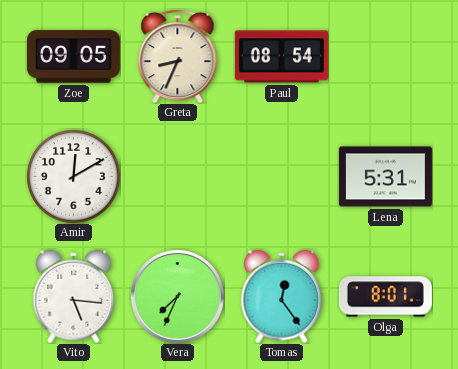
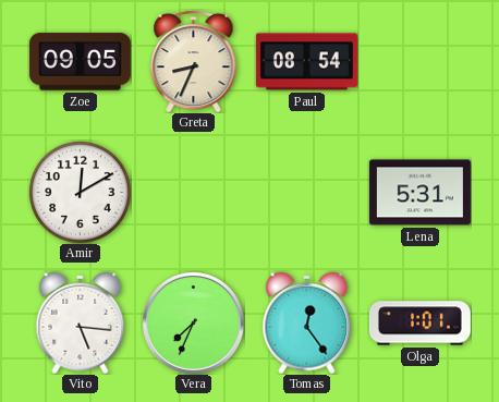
Olga: 8:01 -> 1:01
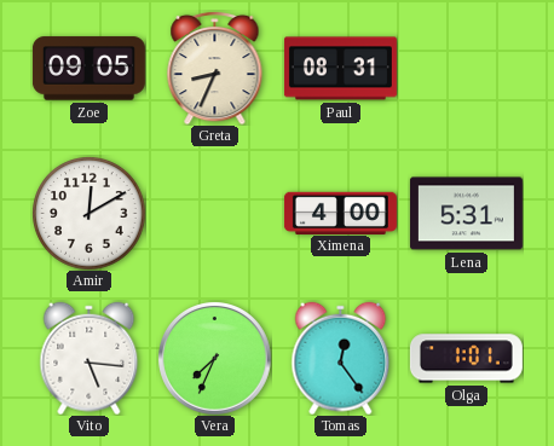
Paul: 08:54 -> 08:31
Ximena: none -> 4:00
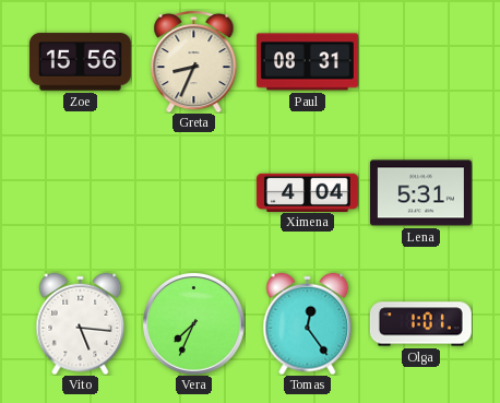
Zoe: 09:05 -> 15:56
Amir: 12:10 -> none
Ximena: 4:00 -> 4:04
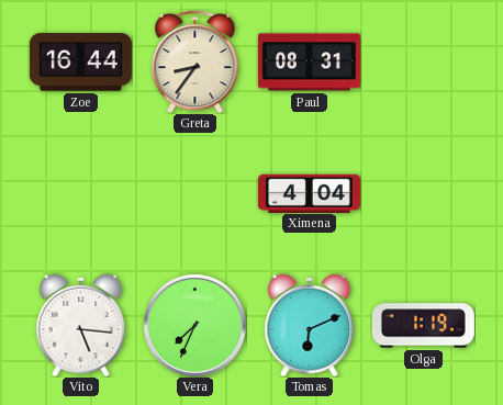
Zoe: 15:56 -> 16:44
Greta: 8:34 -> 8:36
Lena: 5:31 -> none
Tomas: 12:24 -> 6:11
Olga: 1:01 -> 1:19
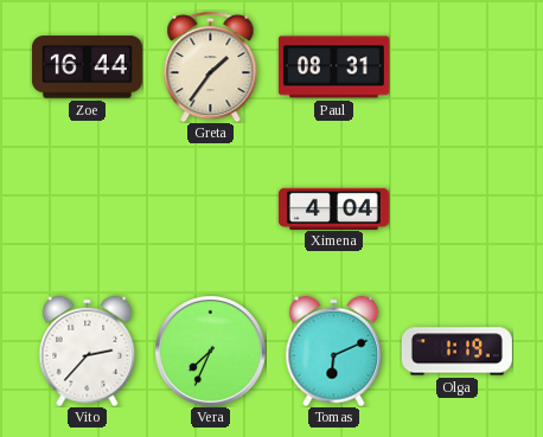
Greta: 8:36 -> 1:36
Vito: 5:16 -> 2:37
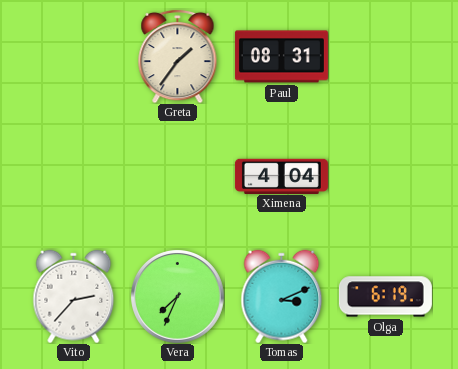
Zoe: 16:44 -> none
Tomas: 6:11 -> 3:11
Olga: 1:19 -> 6:19
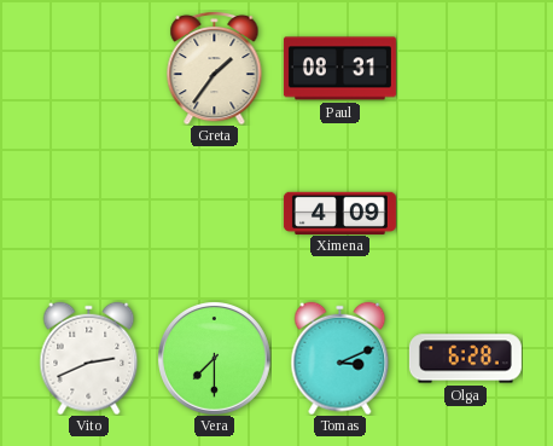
Ximena: 4:04 -> 4:09
Vito: 2:37 -> 2:41
Vera: 7:34 -> 7:30
Olga: 6:19 -> 6:28
